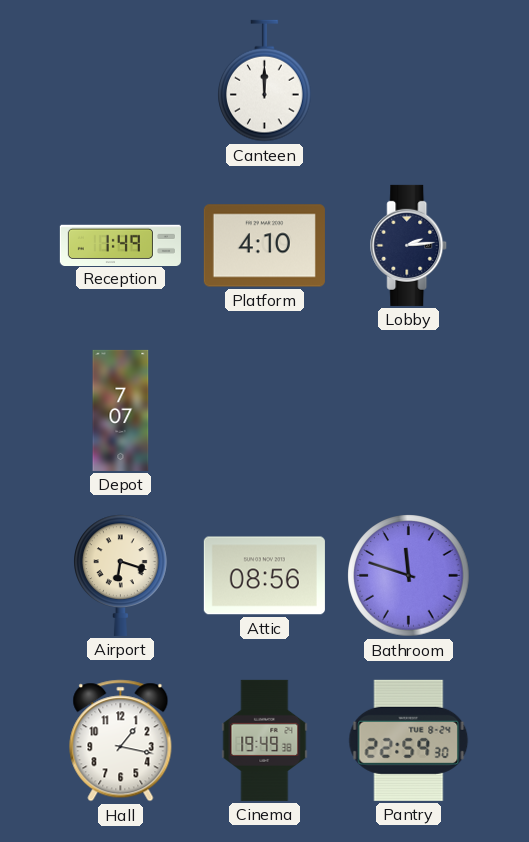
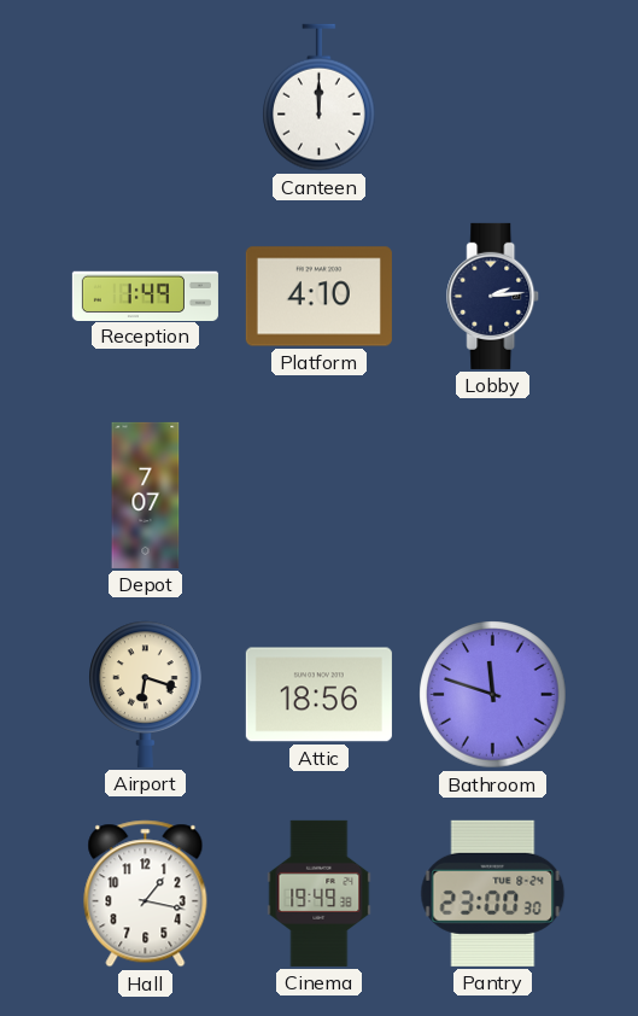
Attic: 08:56 -> 18:56
Pantry: 22:59 -> 23:00
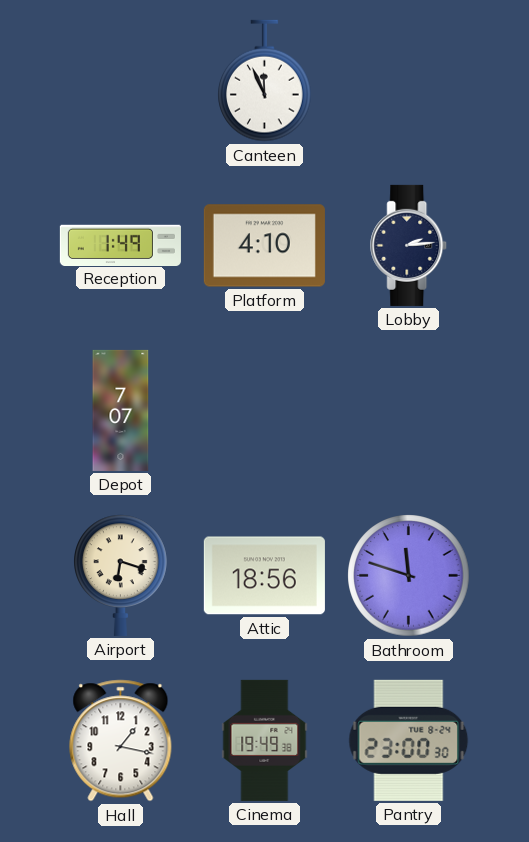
Canteen: 12:00 -> 11:56
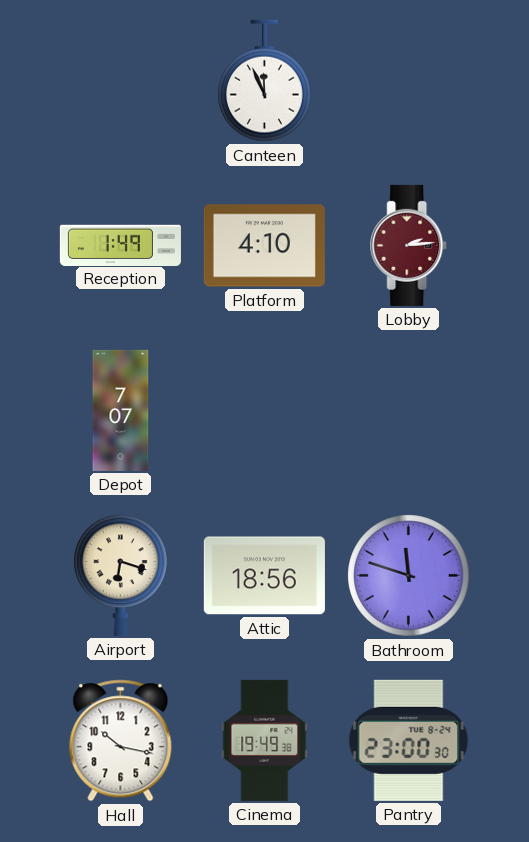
Lobby dial: navy -> burgundy
Hall: 1:17 -> 10:17
